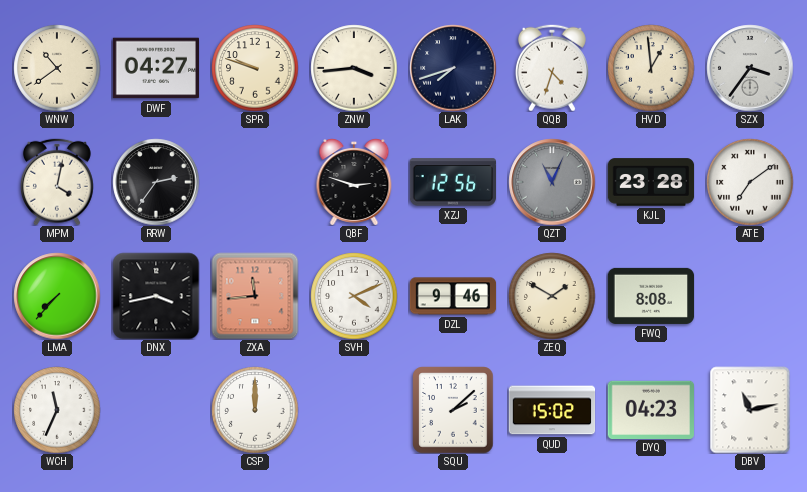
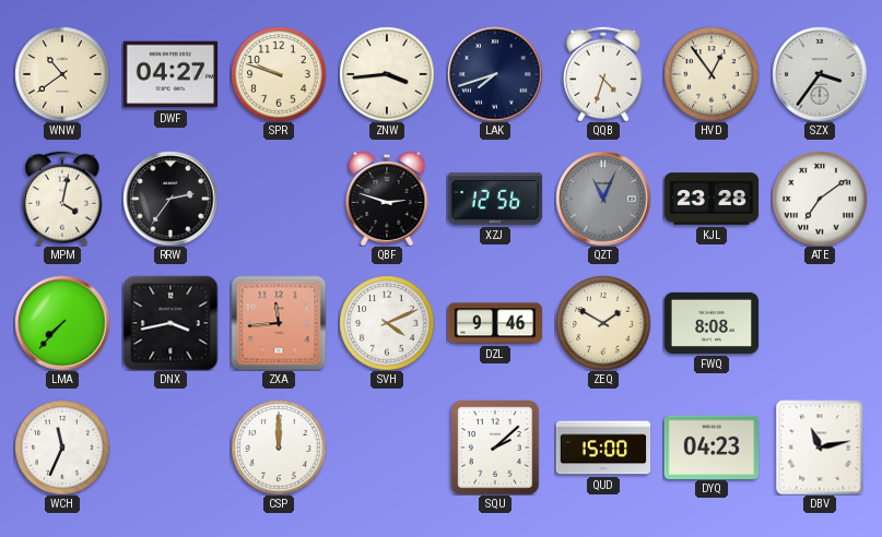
HVD: 12:59 -> 12:54
QUD: 15:02 -> 15:00
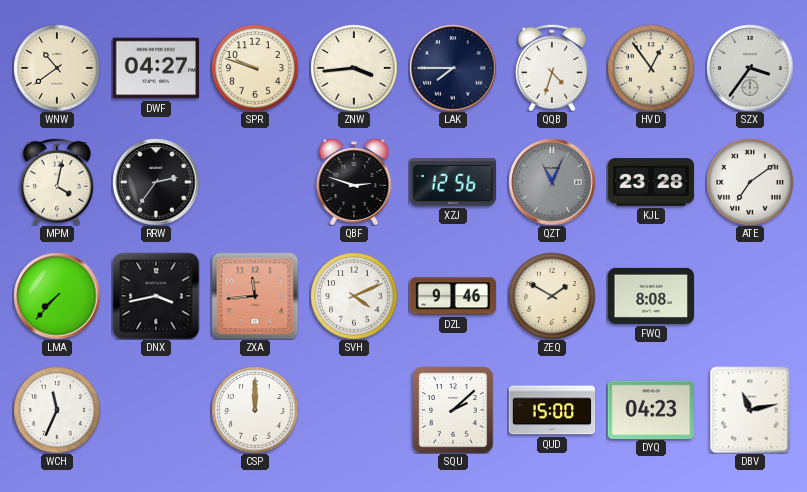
LAK: 7:42 -> 7:45
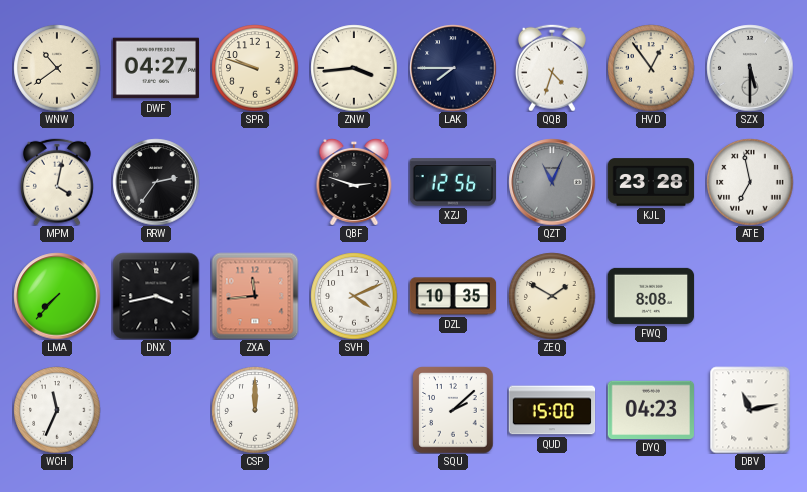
SZX: 3:36 -> 5:30
ATE: 7:09 -> 6:58
DZL: 9:46 -> 10:35
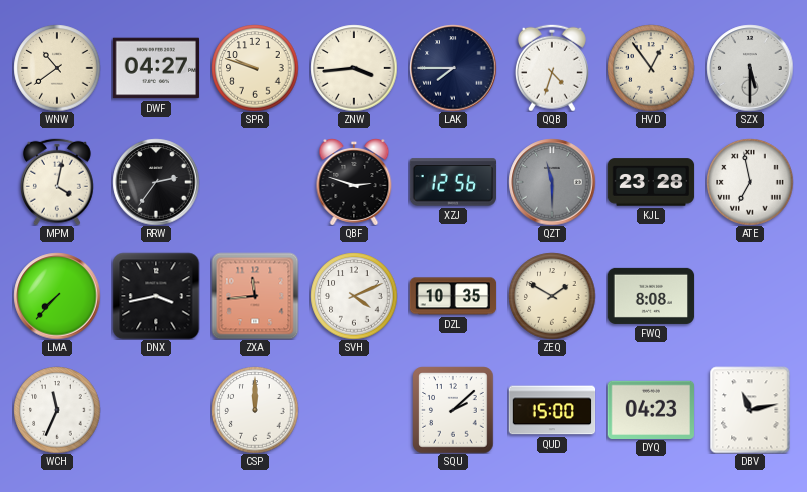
QZT: 11:04 -> 11:30
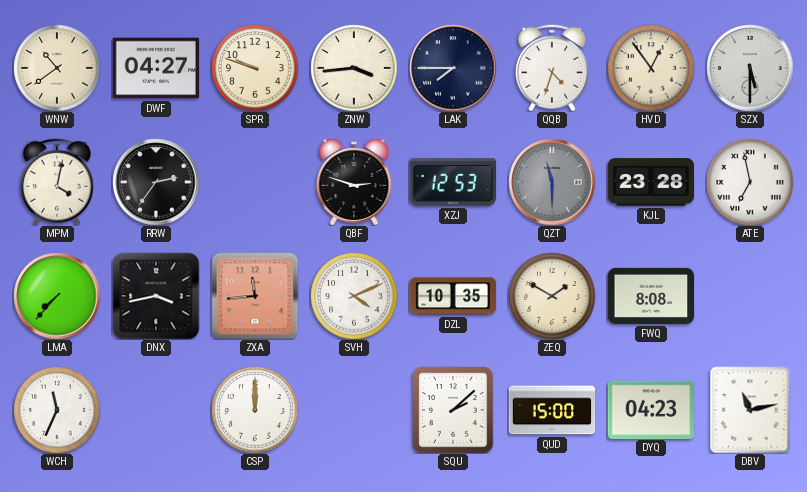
XZJ: 12:56 -> 12:53
